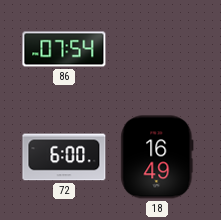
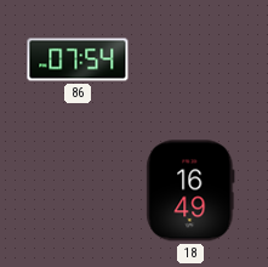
72: 6:00 -> none
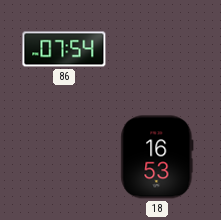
18: 16:49 -> 16:53
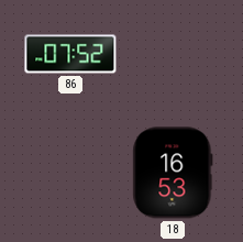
86: 07:54 -> 07:52
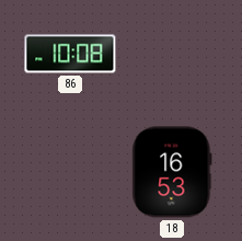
86: 07:52 -> 10:08
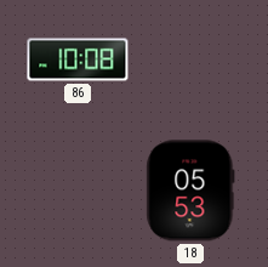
18: 16:53 -> 05:53
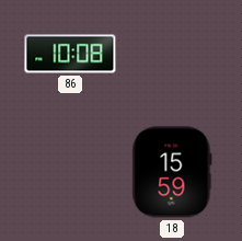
18: 05:53 -> 15:59
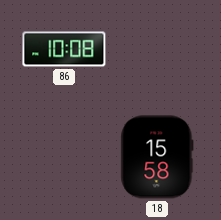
18: 15:59 -> 15:58
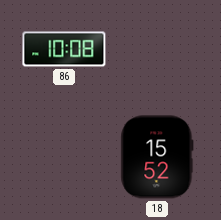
18: 15:58 -> 15:52
